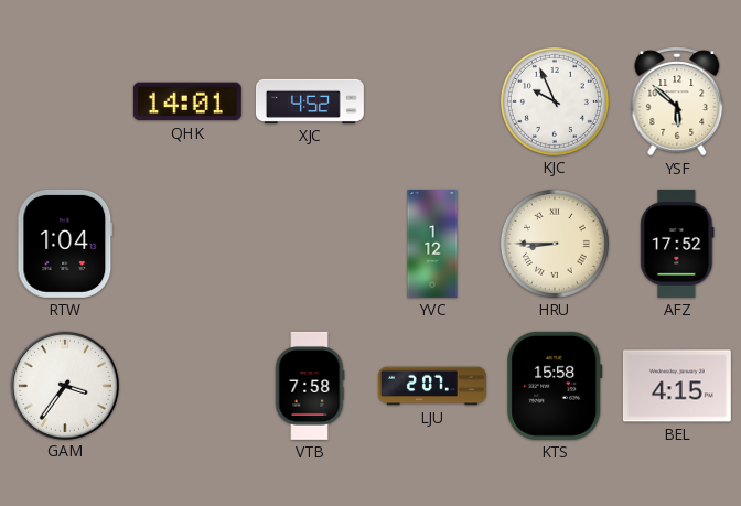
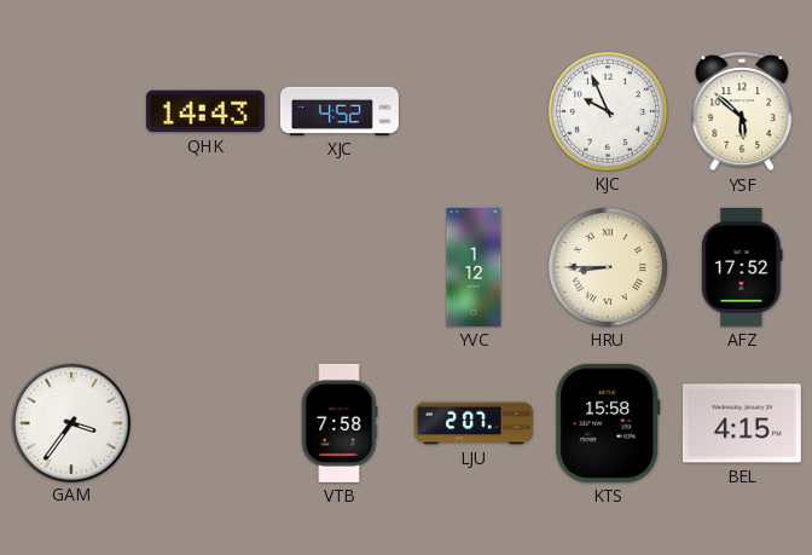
QHK: 14:01 -> 14:43
RTW: 1:04 -> none
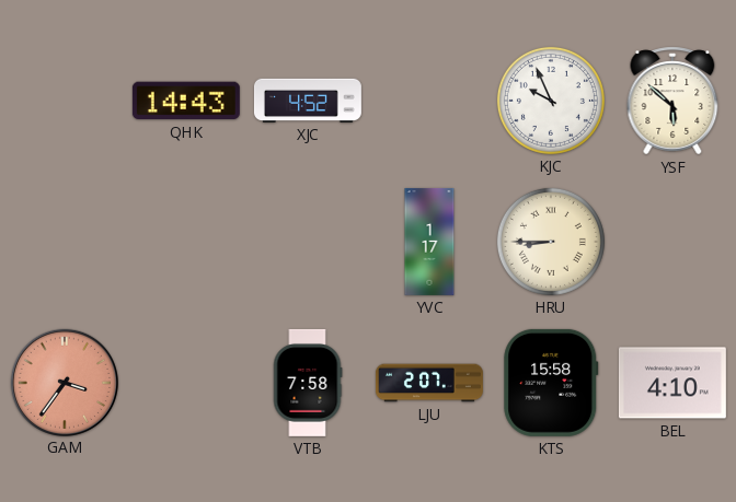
YVC: 1:12 -> 1:17
AFZ: 17:52 -> none
GAM dial: white -> salmon
BEL: 4:15 -> 4:10
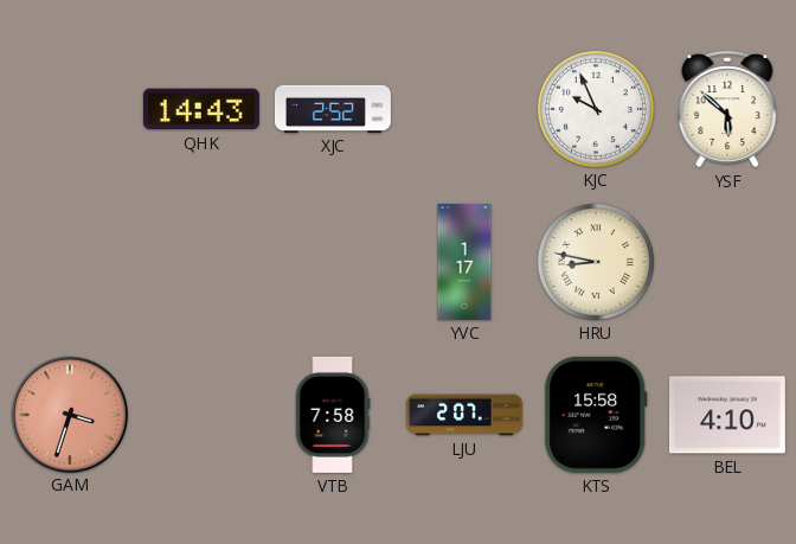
XJC: 4:52 -> 2:52
HRU: 8:45 -> 8:47
GAM: 3:36 -> 3:33
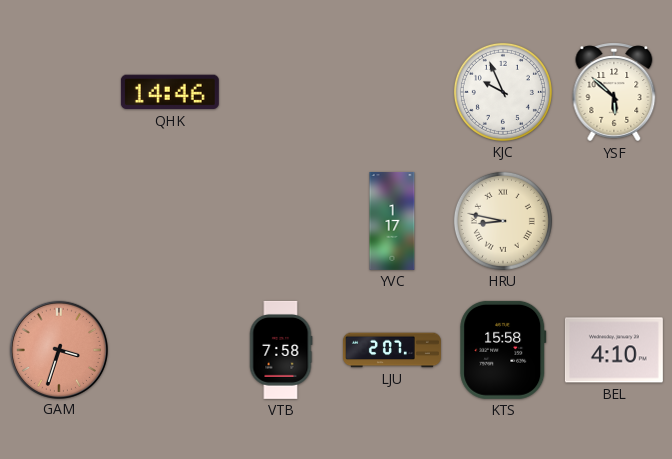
QHK: 14:43 -> 14:46
XJC: 2:52 -> none
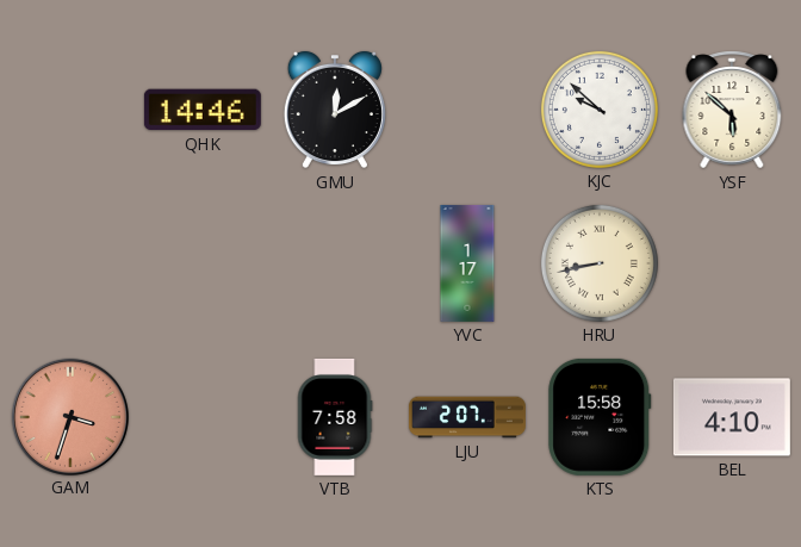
GMU: none -> 12:10
KJC: 9:56 -> 9:52
HRU: 8:47 -> 8:43
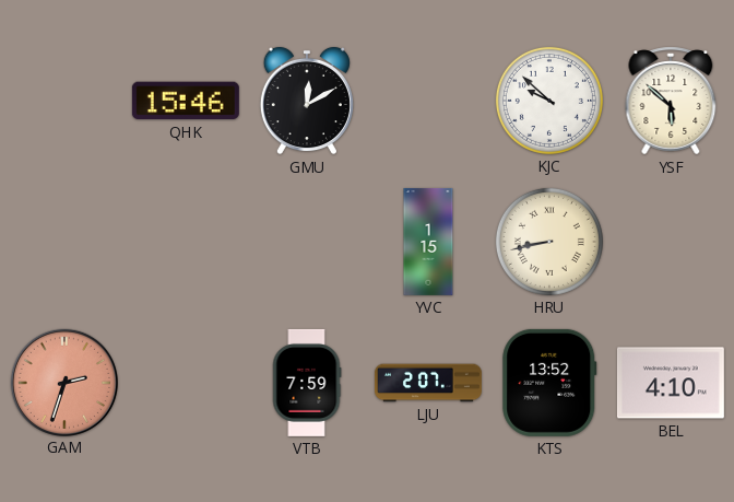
QHK: 14:46 -> 15:46
YVC: 1:17 -> 1:15
GAM: 3:33 -> 2:33
VTB: 7:58 -> 7:59
KTS: 15:58 -> 13:52
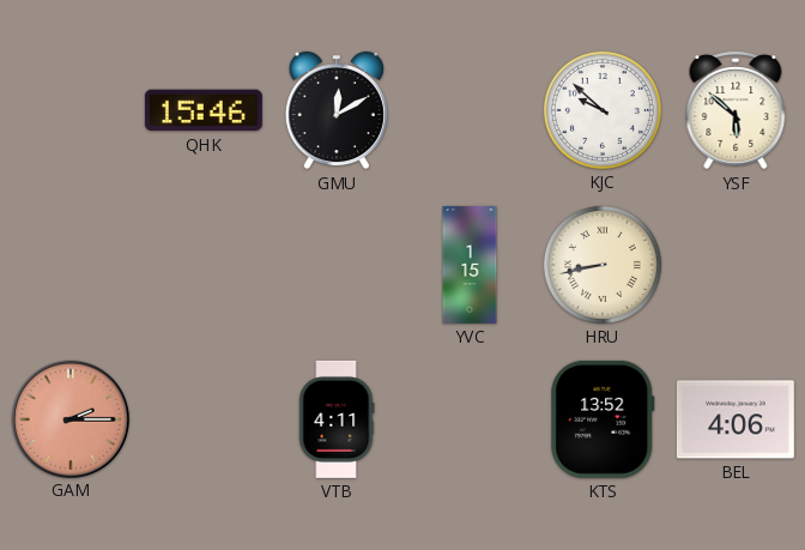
GAM: 2:33 -> 2:15
VTB: 7:59 -> 4:11
LJU: 2:07 -> none
BEL: 4:10 -> 4:06
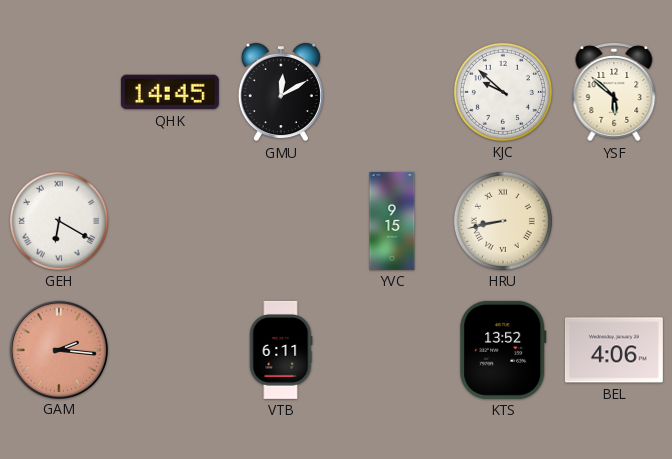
QHK: 15:46 -> 14:45
GEH: none -> 6:20
YVC: 1:15 -> 9:15
GAM: 2:15 -> 2:16
VTB: 4:11 -> 6:11
